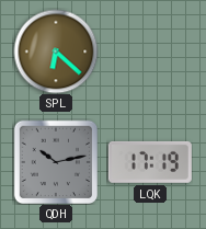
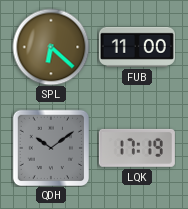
FUB: none -> 11:00
QDH: 10:13 -> 10:09
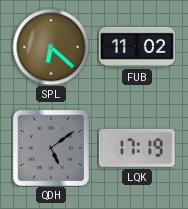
FUB: 11:00 -> 11:02
QDH: 10:09 -> 5:09
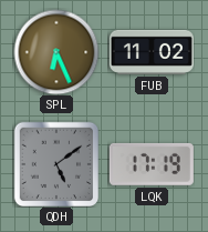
SPL: 6:22 -> 6:26
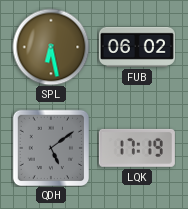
SPL: 6:26 -> 6:28
FUB: 11:02 -> 06:02
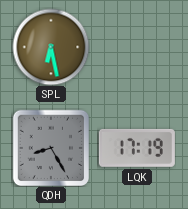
FUB: 06:02 -> none
QDH: 5:09 -> 8:25
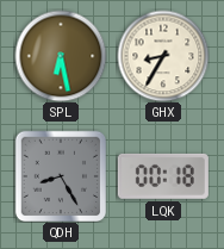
GHX: none -> 8:35
LQK: 17:19 -> 00:18
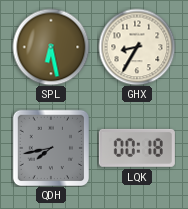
QDH: 8:25 -> 7:43
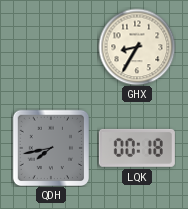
SPL: 6:28 -> none
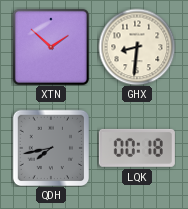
XTN: none -> 1:52
GHX: 8:35 -> 8:31
